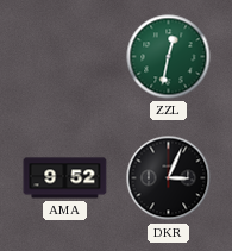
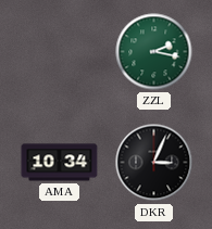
ZZL: 12:32 -> 2:17
AMA: 9:52 -> 10:34
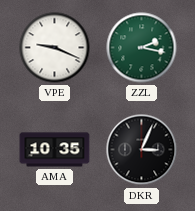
VPE: none -> 9:19
AMA: 10:34 -> 10:35
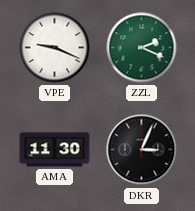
ZZL: 2:17 -> 2:19
AMA: 10:35 -> 11:30
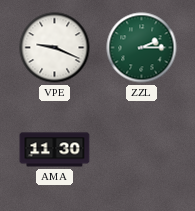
ZZL: 2:19 -> 2:15
DKR: 3:04 -> none
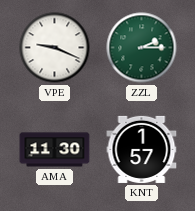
KNT: none -> 1:57
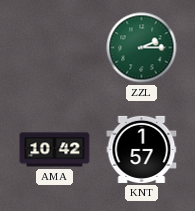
VPE: 9:19 -> none
AMA: 11:30 -> 10:42
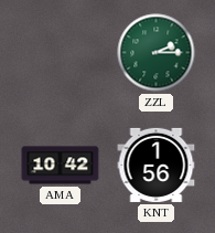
KNT: 1:57 -> 1:56
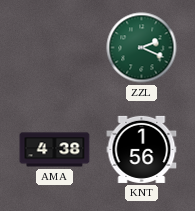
ZZL: 2:15 -> 2:19
AMA: 10:42 -> 4:38
